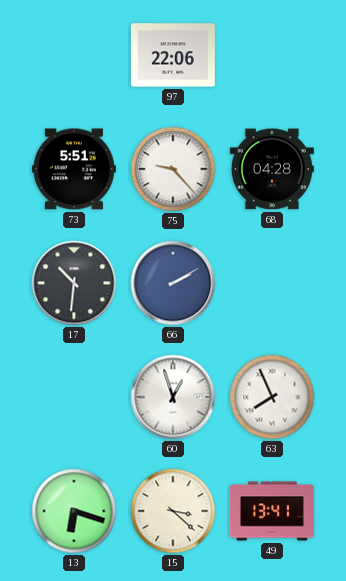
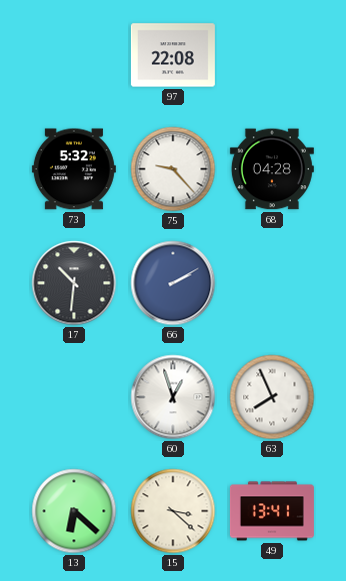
97: 22:06 -> 22:08
73: 5:51 -> 5:32
13: 6:18 -> 6:22
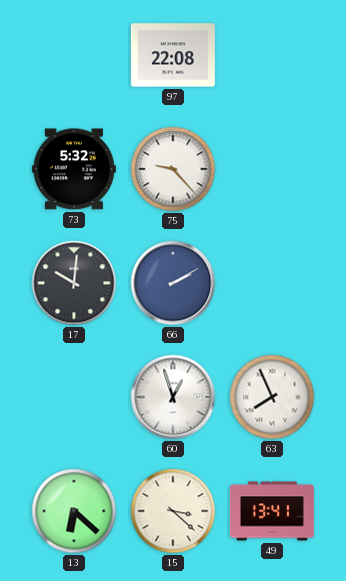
68: 04:28 -> none
17: 10:31 -> 10:01
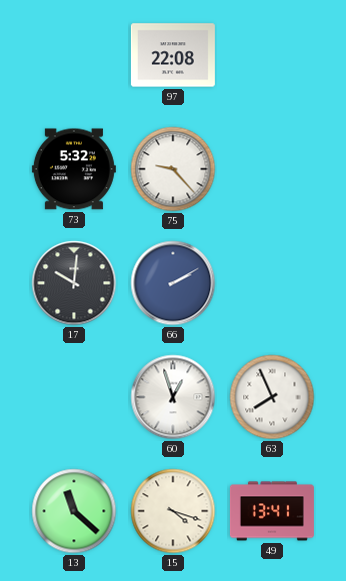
13: 6:22 -> 11:22
15: 3:22 -> 4:18
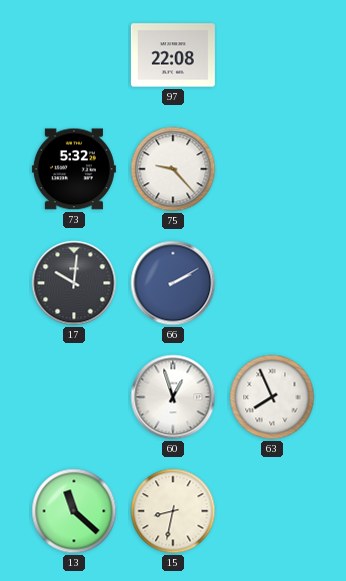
15: 4:18 -> 8:32
49: 13:41 -> none
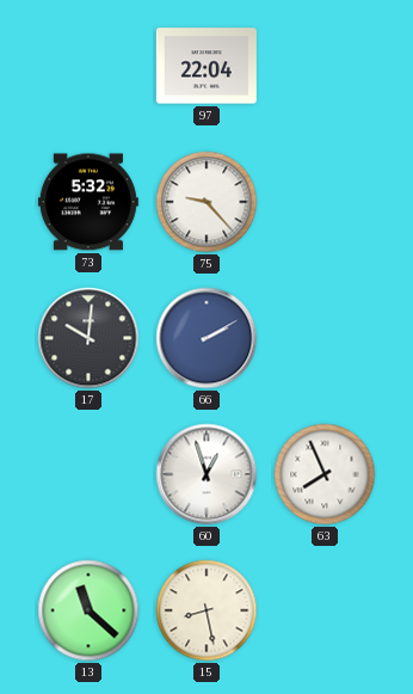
97: 22:08 -> 22:04
15: 8:32 -> 8:28
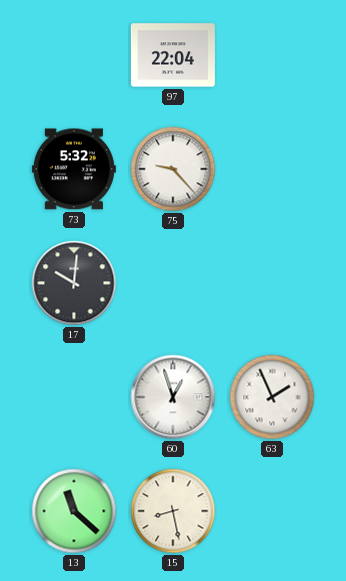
66: 2:10 -> none
63: 7:56 -> 1:56
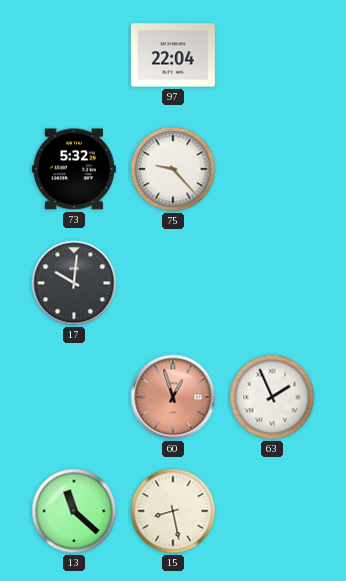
60 dial: white -> salmon
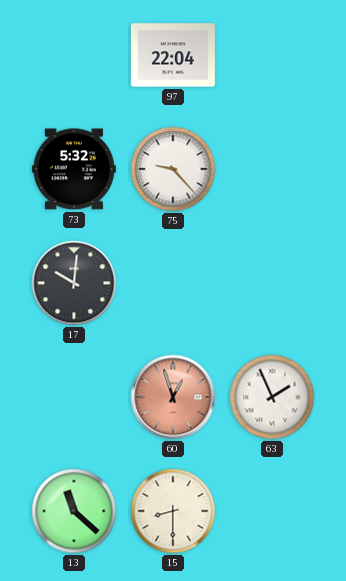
15: 8:28 -> 8:30
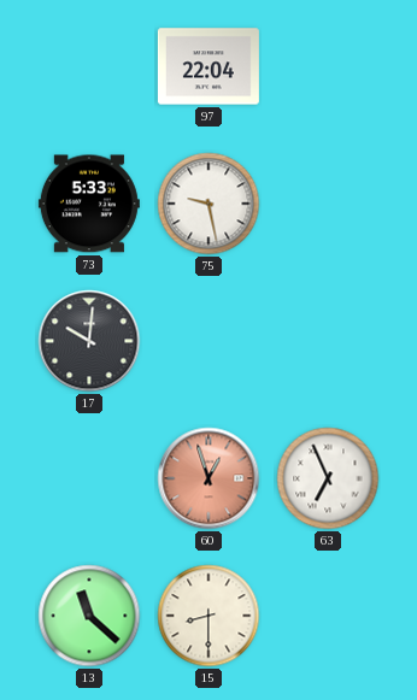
73: 5:32 -> 5:33
75: 9:23 -> 9:28
63: 1:56 -> 6:56
